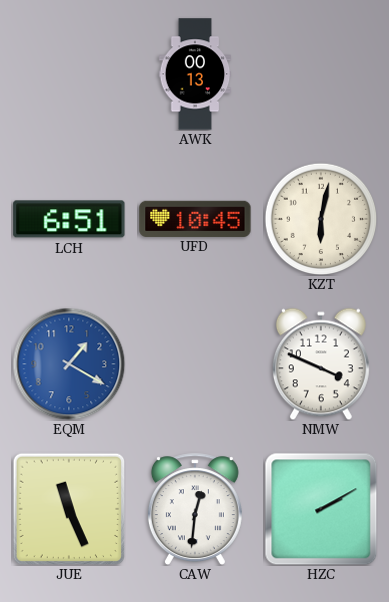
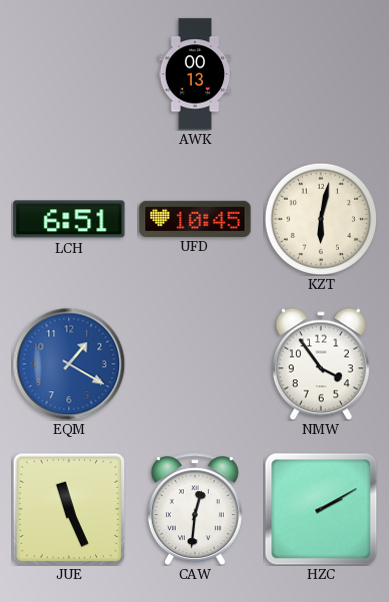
NMW: 3:49 -> 3:54
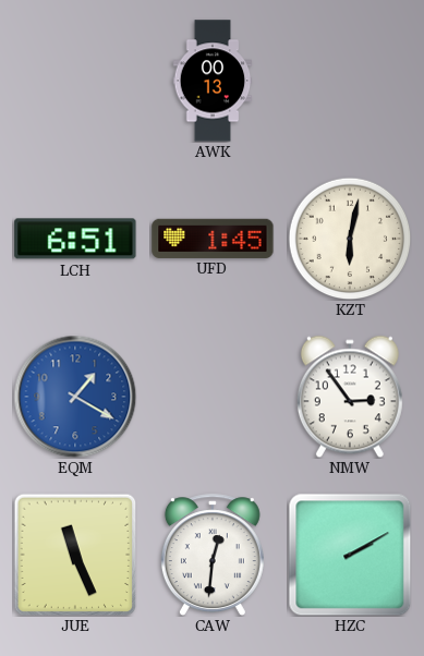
UFD: 10:45 -> 1:45
NMW: 3:54 -> 2:54
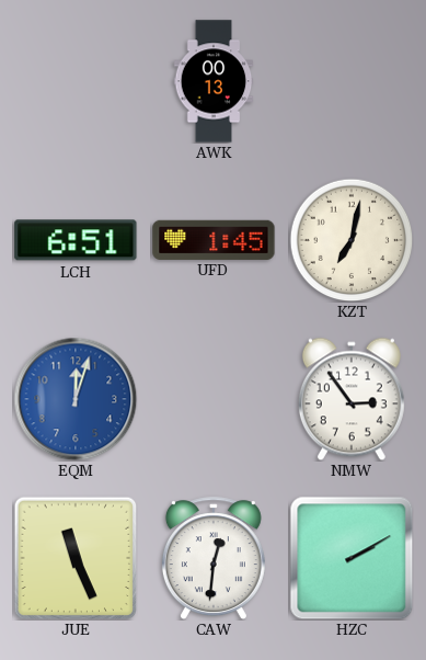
KZT: 6:02 -> 7:02
EQM: 1:20 -> 12:03
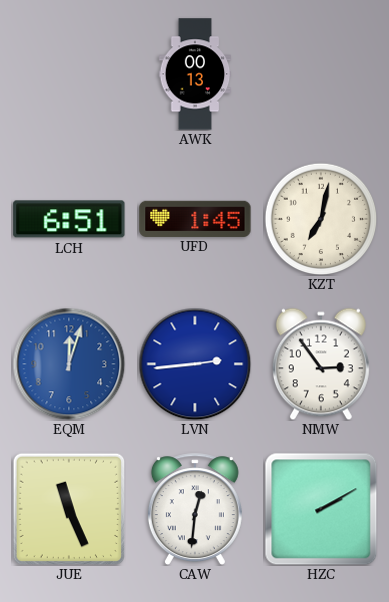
LVN: none -> 2:44
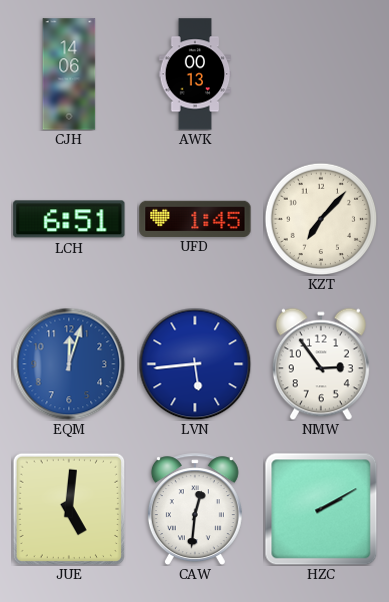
CJH: none -> 14:06
KZT: 7:02 -> 7:07
LVN: 2:44 -> 5:44
JUE: 11:26 -> 5:01
